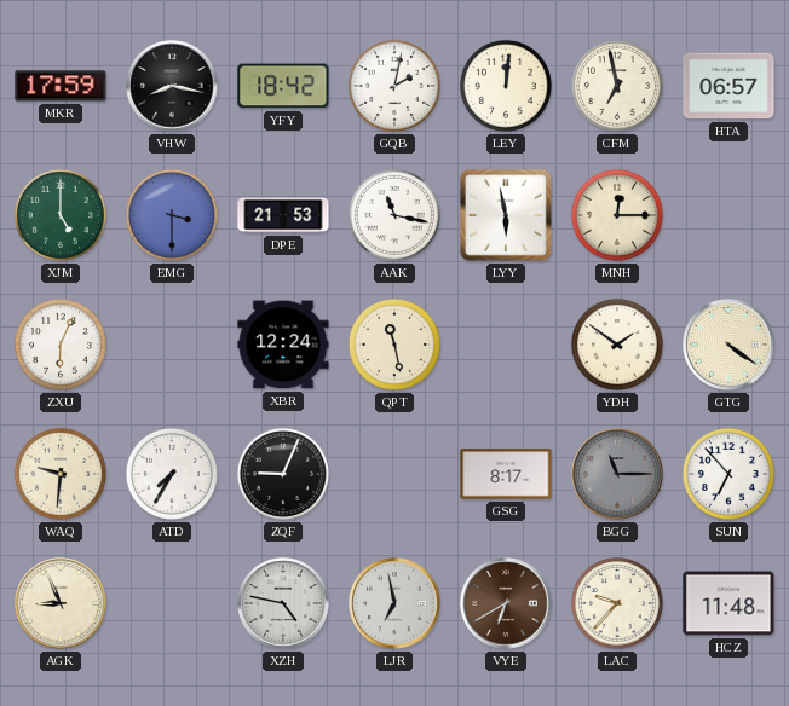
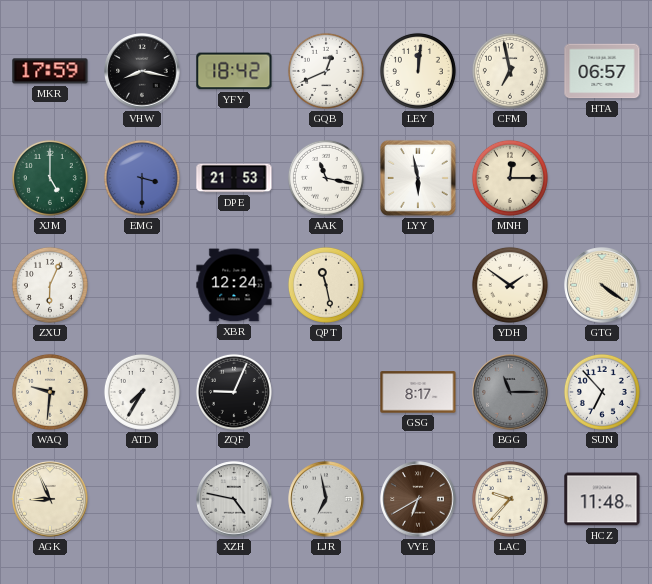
GQB: 2:02 -> 12:41
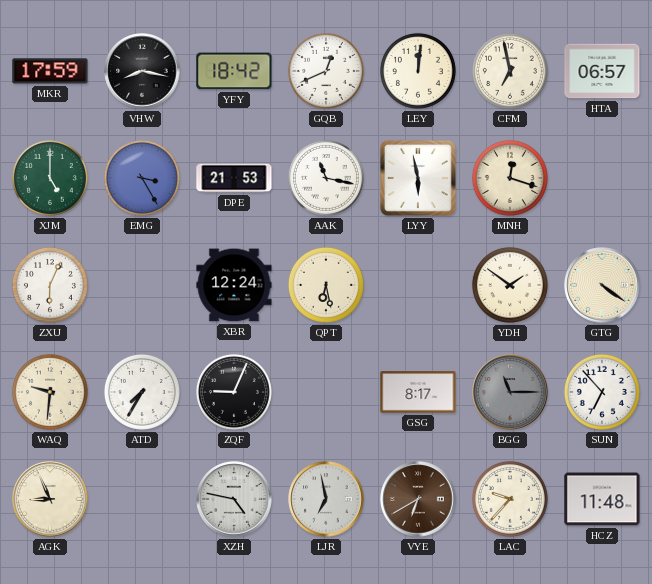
EMG: 3:30 -> 3:25
MNH: 12:15 -> 12:18
QPT: 11:28 -> 6:28
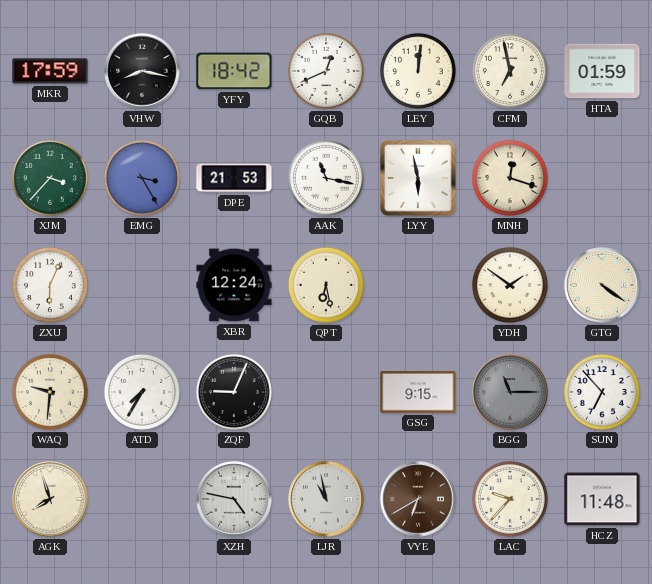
HTA: 06:57 -> 01:59
XJM: 5:00 -> 3:37
GSG: 8:17 -> 9:15
AGK: 8:56 -> 7:57
LJR: 6:58 -> 10:58
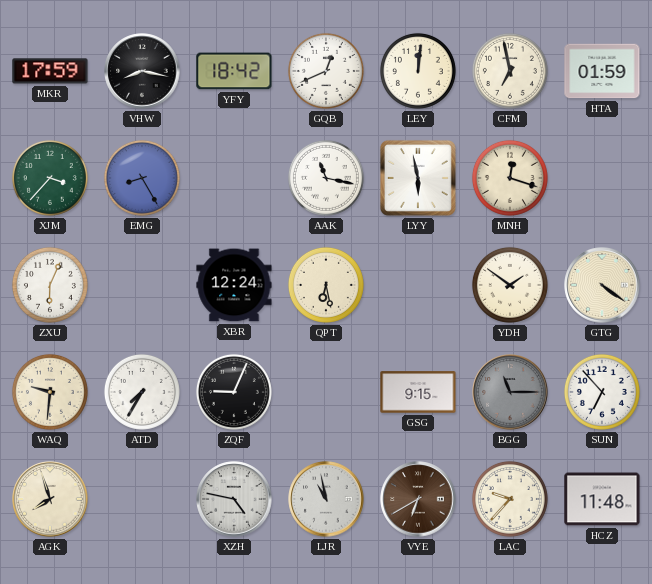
EMG: 3:25 -> 8:25
DPE: 21:53 -> none
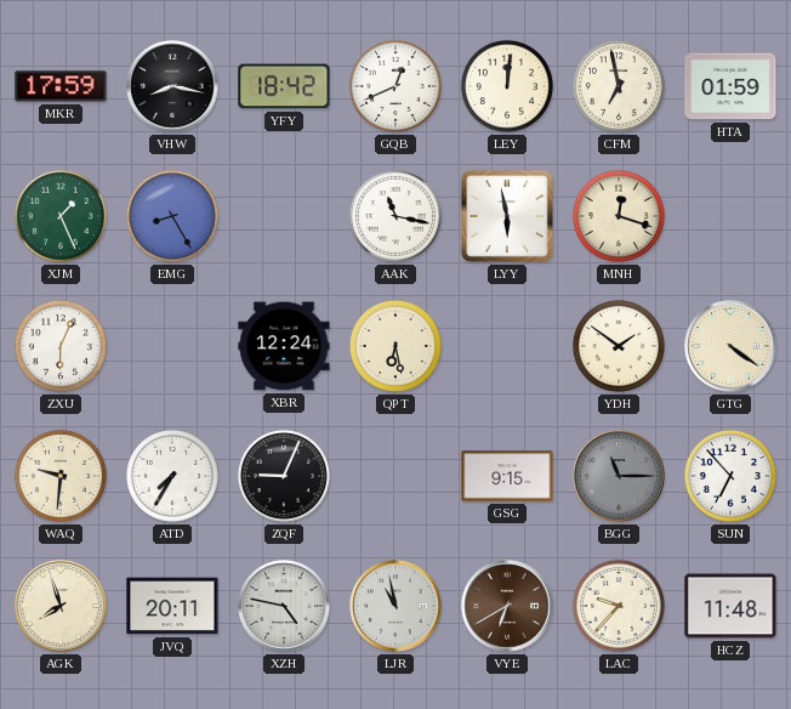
XJM: 3:37 -> 1:26
JVQ: none -> 20:11
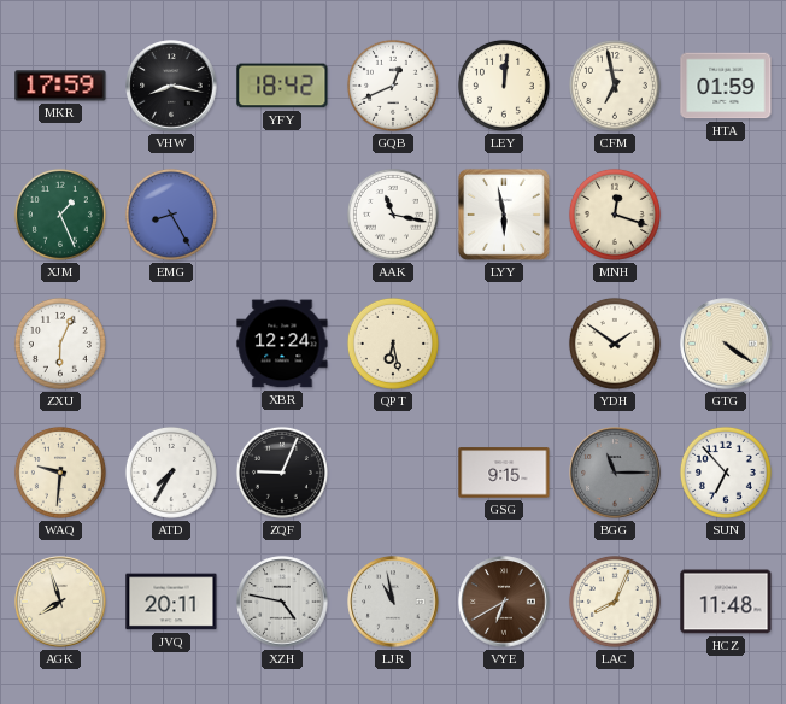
LAC: 9:37 -> 8:04
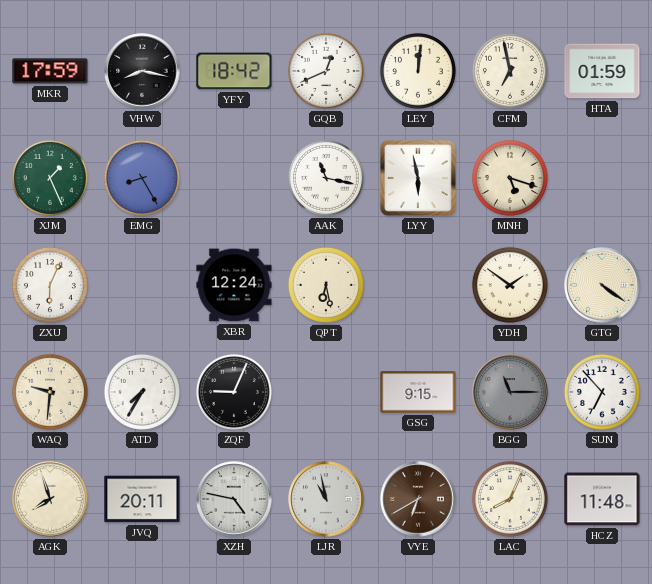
MNH: 12:18 -> 5:18
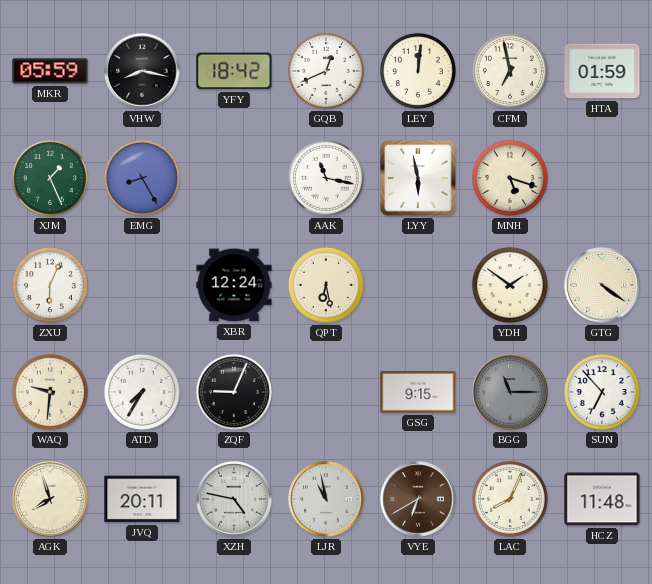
MKR: 17:59 -> 05:59
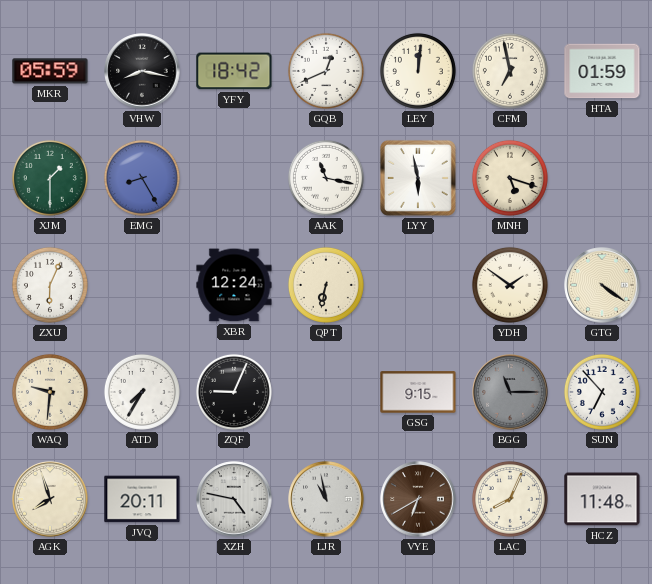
XJM: 1:26 -> 1:30
QPT: 6:28 -> 6:32
